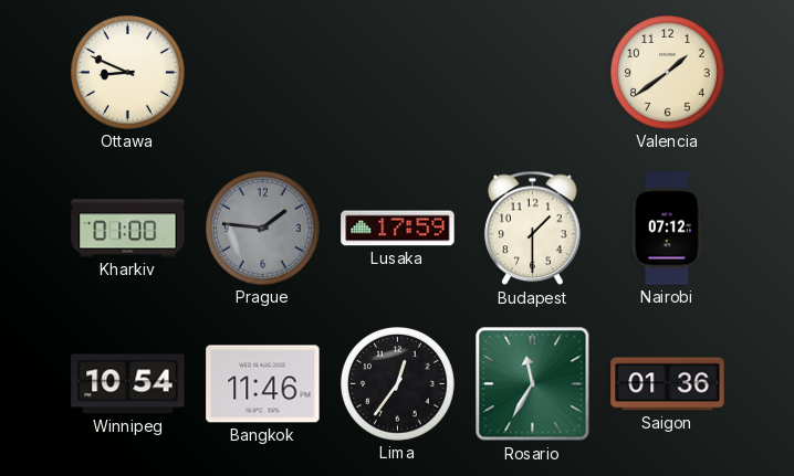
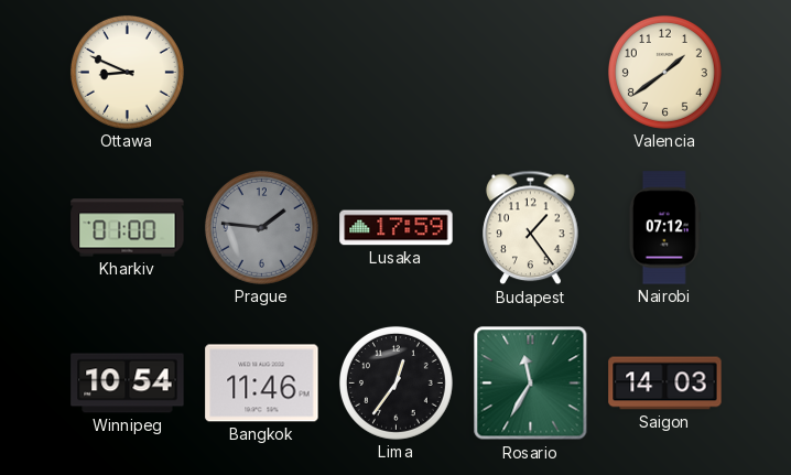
Budapest: 1:30 -> 1:24
Saigon: 01:36 -> 14:03
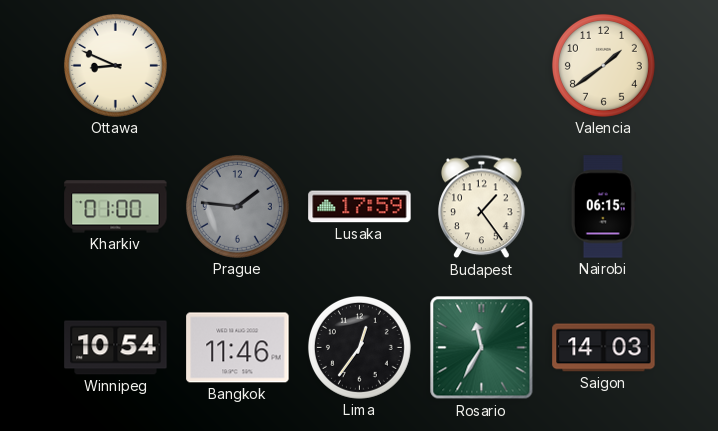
Nairobi: 07:12 -> 06:15
